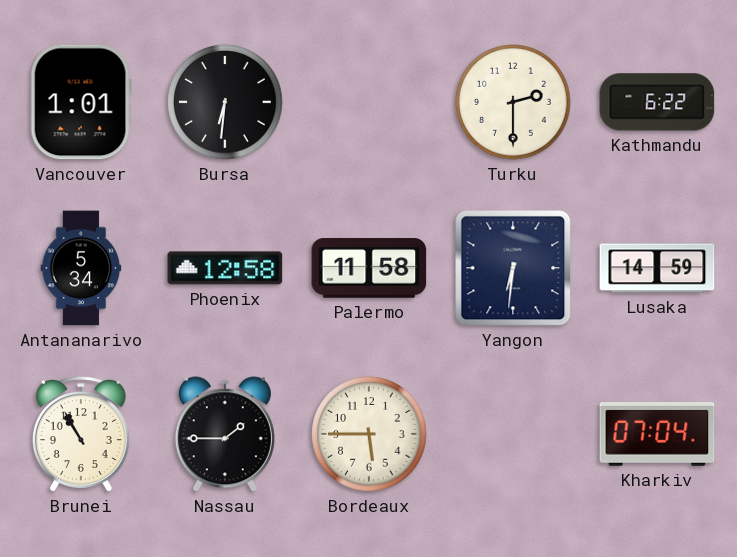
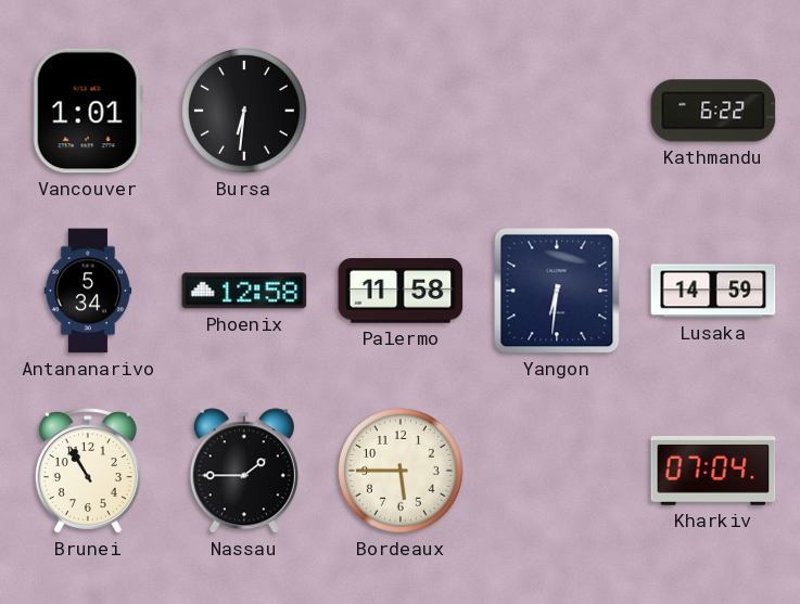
Turku: 2:30 -> none
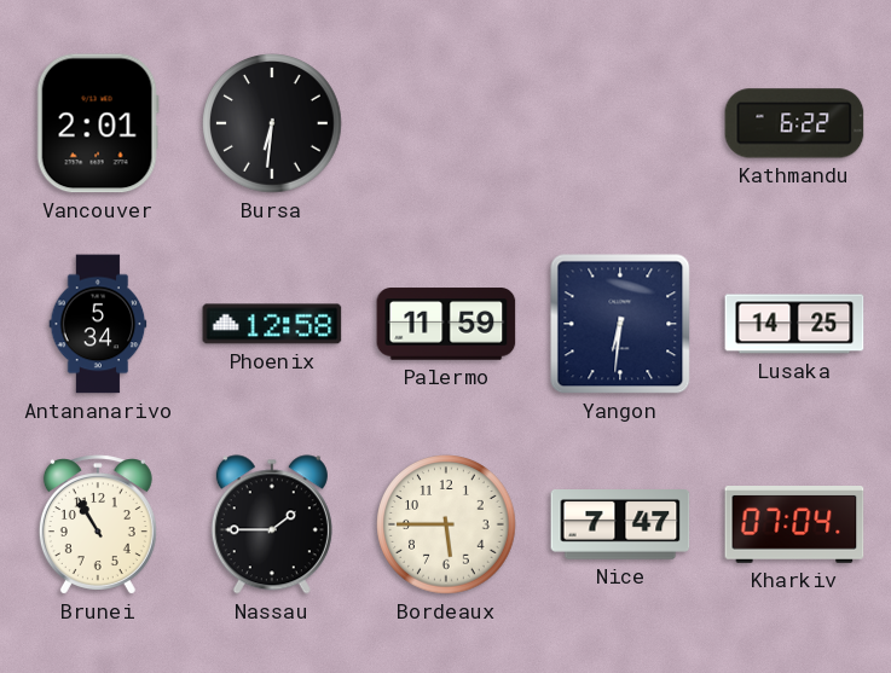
Vancouver: 1:01 -> 2:01
Palermo: 11:58 -> 11:59
Lusaka: 14:59 -> 14:25
Nice: none -> 7:47
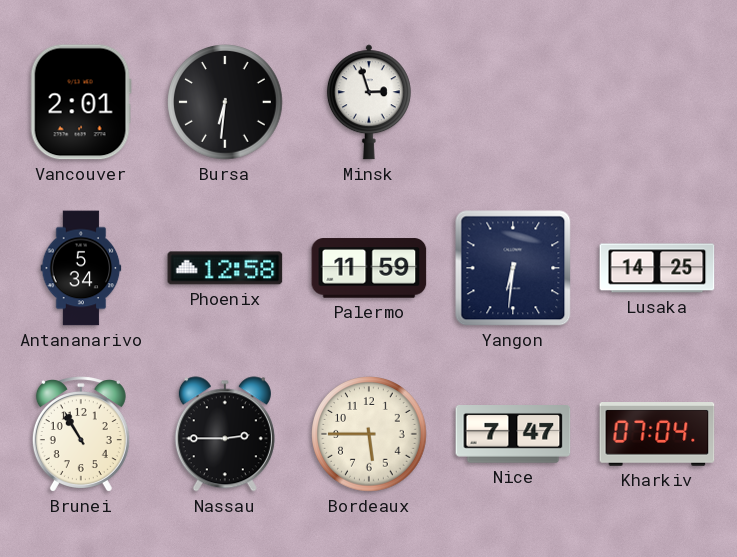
Minsk: none -> 2:57
Kathmandu: 6:22 -> none
Nassau: 1:45 -> 2:45
